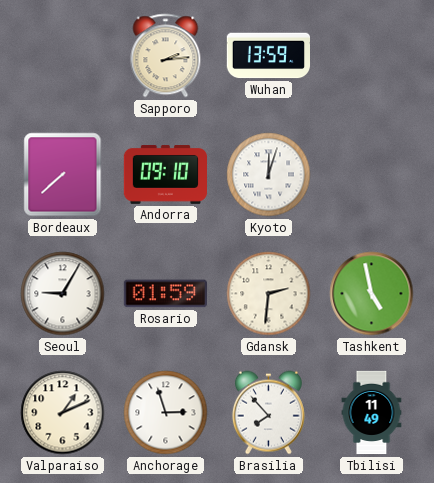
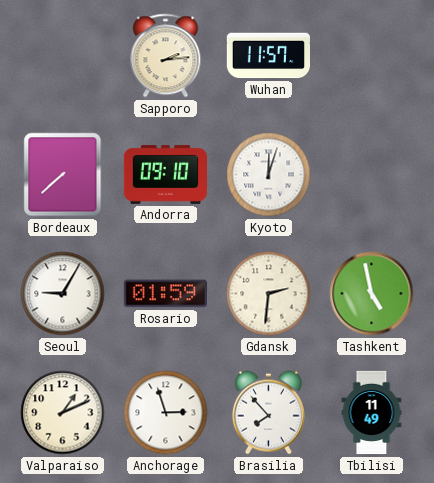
Wuhan: 13:59 -> 11:57
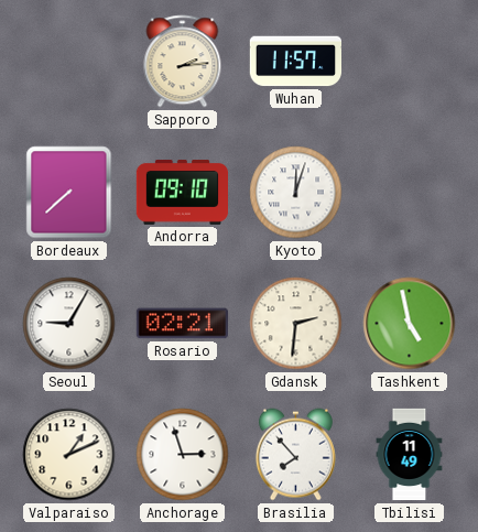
Rosario: 01:59 -> 02:21
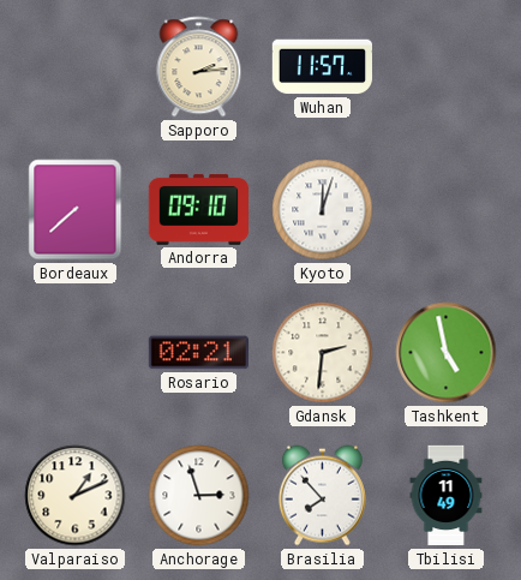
Seoul: 9:05 -> none
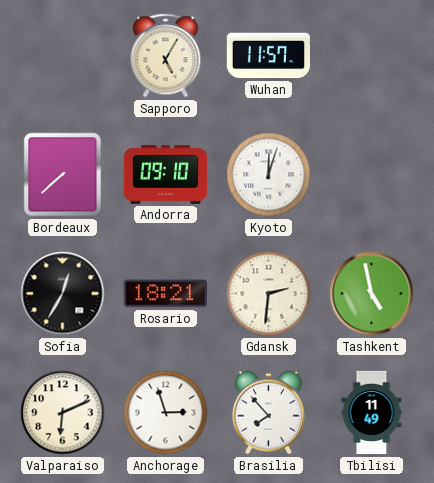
Sapporo: 2:14 -> 5:05
Sofia: none -> 12:35
Rosario: 02:21 -> 18:21
Valparaiso: 1:11 -> 6:11
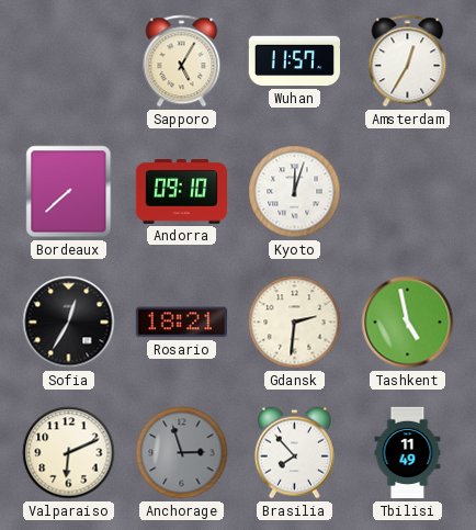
Amsterdam: none -> 12:35
Anchorage dial: white -> grey
